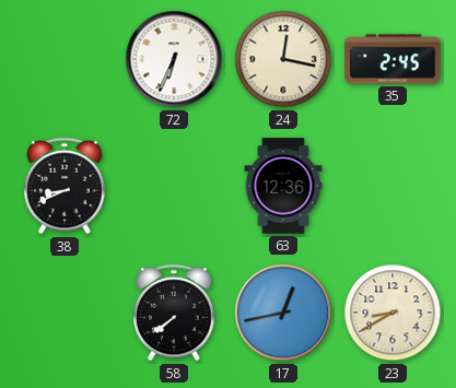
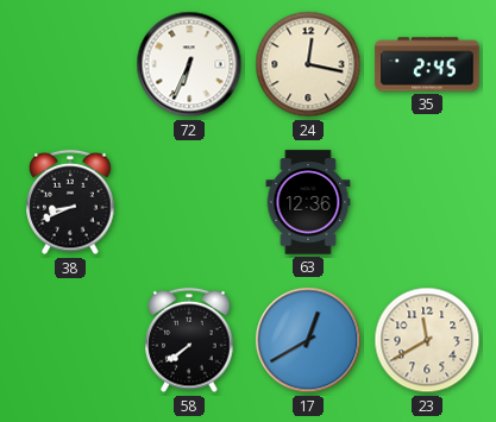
17: 12:43 -> 12:40
23: 8:40 -> 11:40
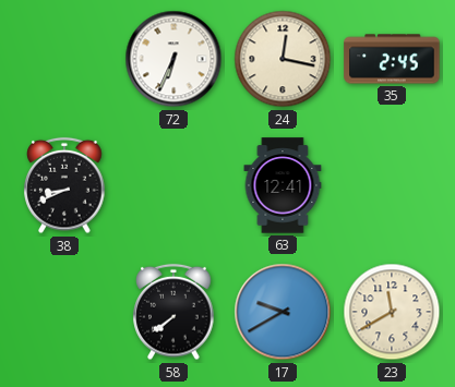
63: 12:36 -> 12:41
17: 12:40 -> 9:40
